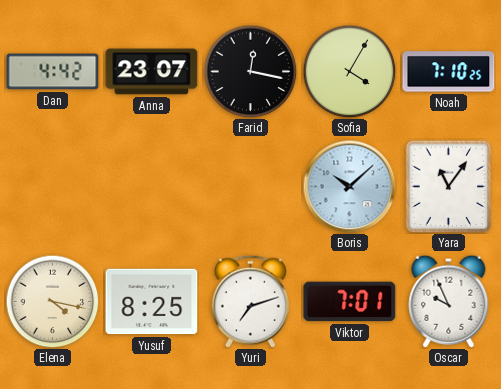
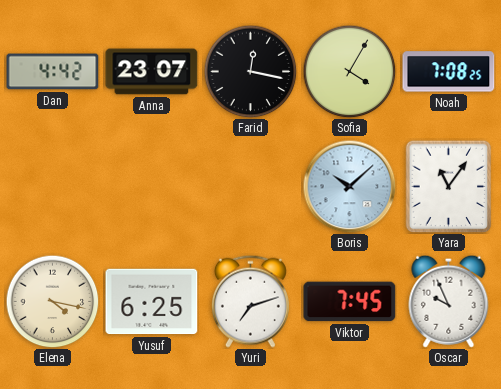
Noah: 7:10 -> 7:08
Yusuf: 8:25 -> 6:25
Viktor: 7:01 -> 7:45
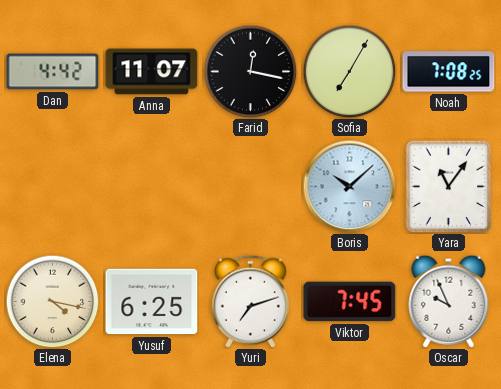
Anna: 23:07 -> 11:07
Sofia: 4:05 -> 7:05
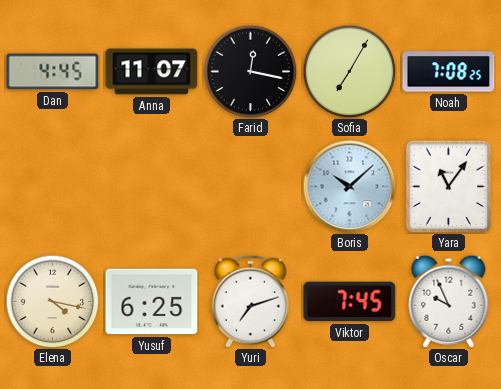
Dan: 4:42 -> 4:45
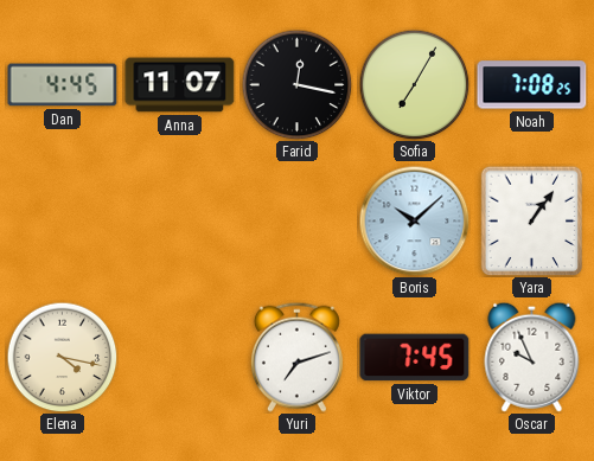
Yara: 11:06 -> 1:06
Yusuf: 6:25 -> none
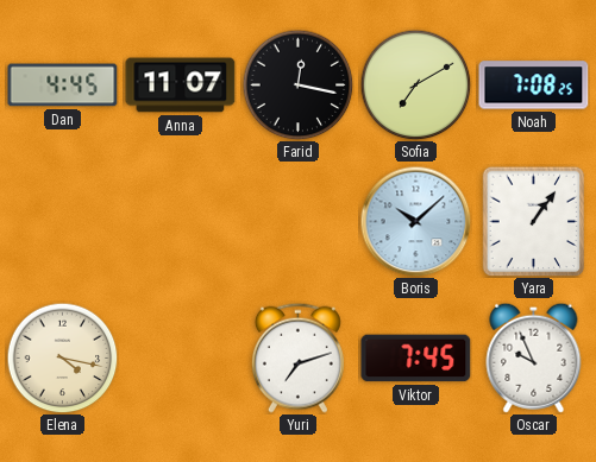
Sofia: 7:05 -> 7:10
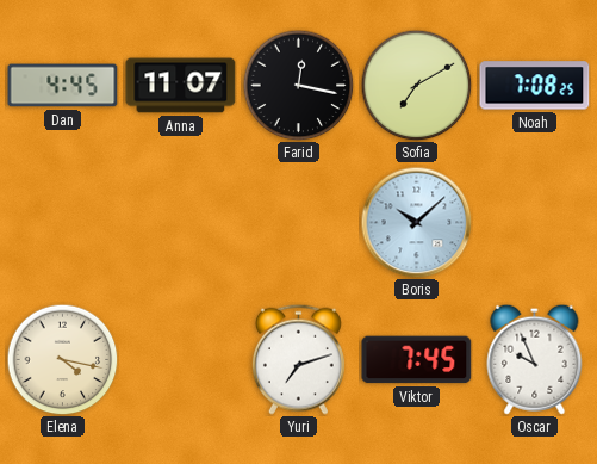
Yara: 1:06 -> none
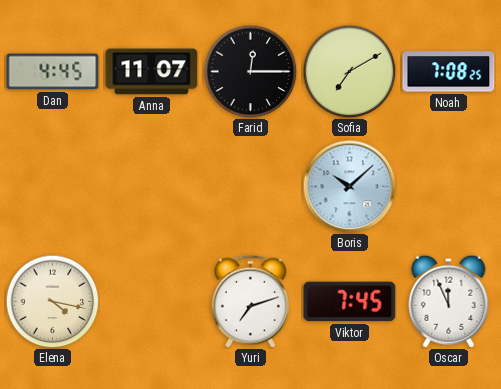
Farid: 12:17 -> 12:15
Oscar: 9:56 -> 11:56
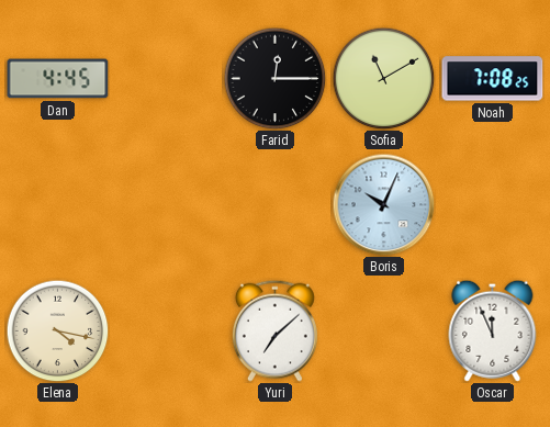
Anna: 11:07 -> none
Sofia: 7:10 -> 11:10
Boris: 10:08 -> 10:04
Yuri: 7:12 -> 7:08
Viktor: 7:45 -> none
